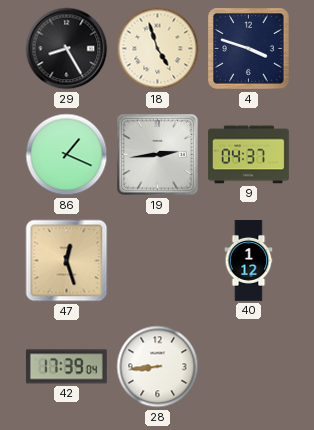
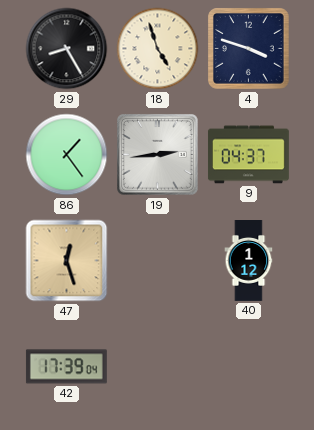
86: 1:19 -> 1:24
28: 8:44 -> none
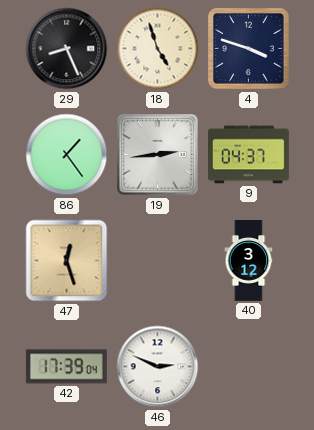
29: 8:25 -> 8:26
40: 1:12 -> 3:12
46: none -> 2:49
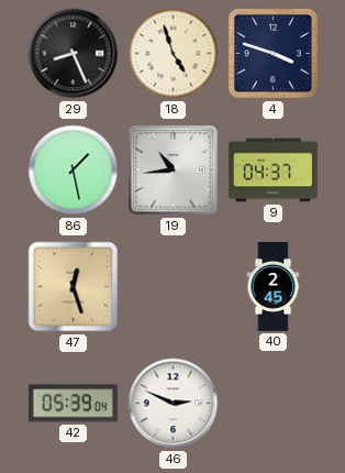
86: 1:24 -> 1:28
19: 2:44 -> 10:44
40: 3:12 -> 2:45
42: 17:39 -> 05:39
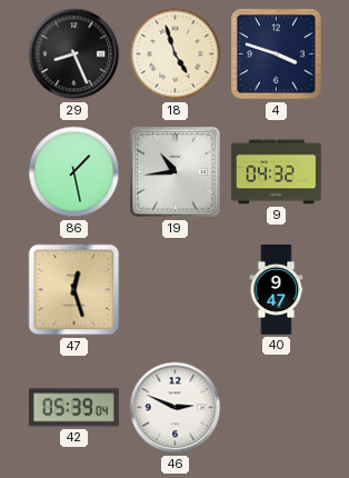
9: 04:37 -> 04:32
40: 2:45 -> 9:47
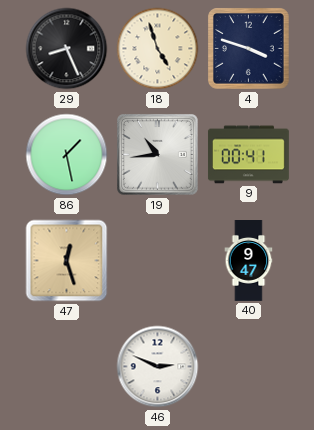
9: 04:32 -> 00:41
42: 05:39 -> none
